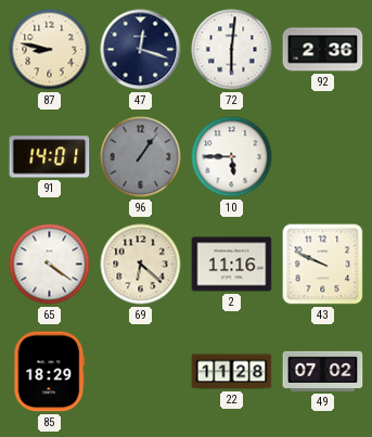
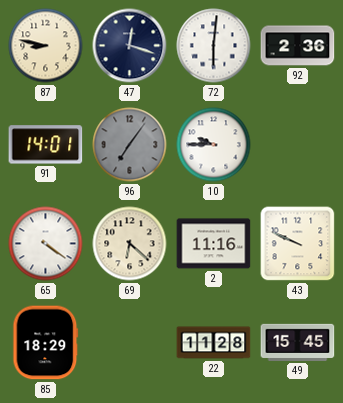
96: 1:06 -> 7:06
10: 5:45 -> 9:45
49: 07:02 -> 15:45
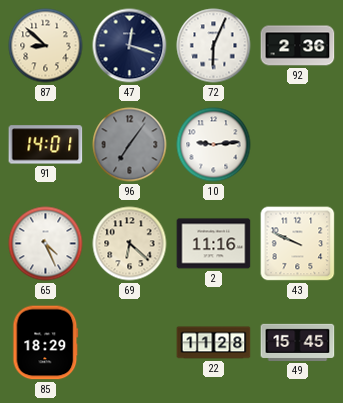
87: 8:47 -> 8:52
72: 6:01 -> 6:04
10: 9:45 -> 9:14
65: 4:21 -> 4:26
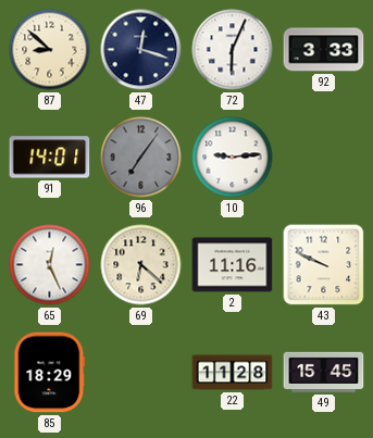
92: 2:36 -> 3:33
65: 4:26 -> 12:26
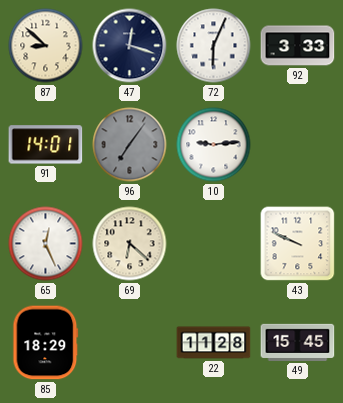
2: 11:16 -> none
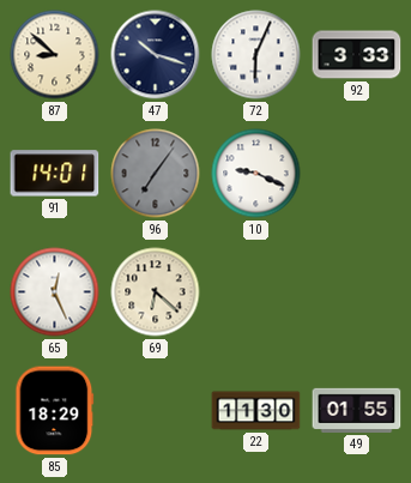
47: 12:18 -> 10:18
10: 9:14 -> 9:19
43: 9:49 -> none
22: 11:28 -> 11:30
49: 15:45 -> 01:55
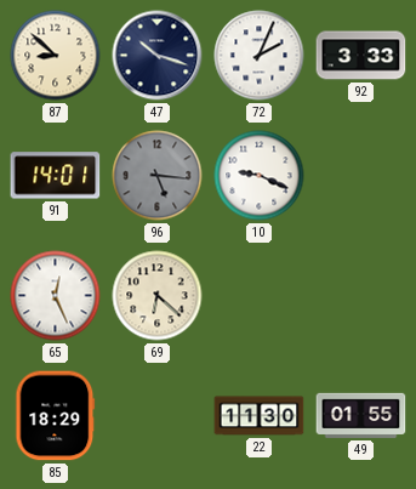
72: 6:04 -> 2:04
96: 7:06 -> 5:16
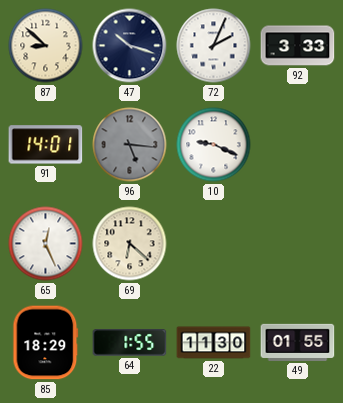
64: none -> 1:55
